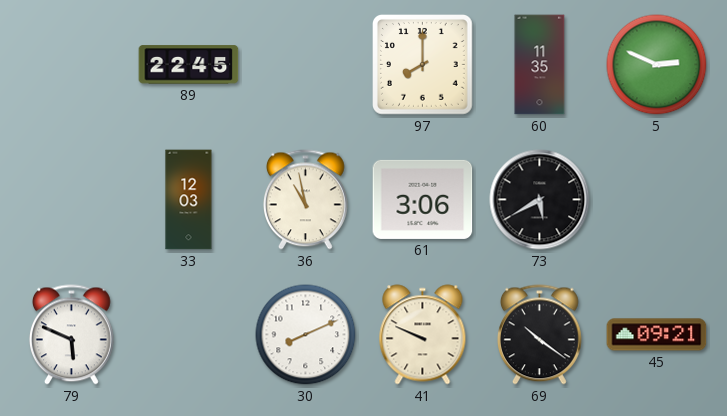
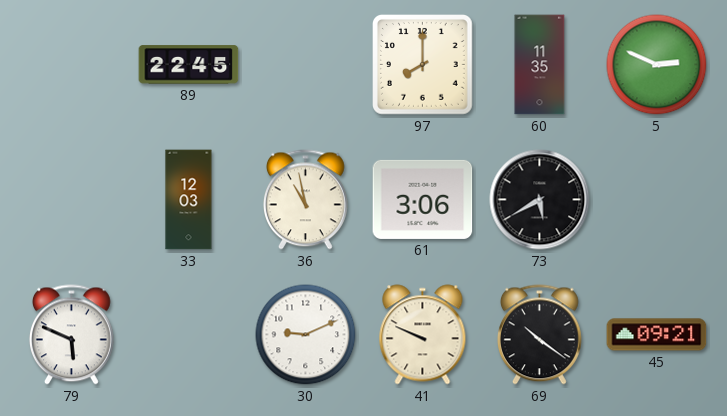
30: 8:11 -> 9:11
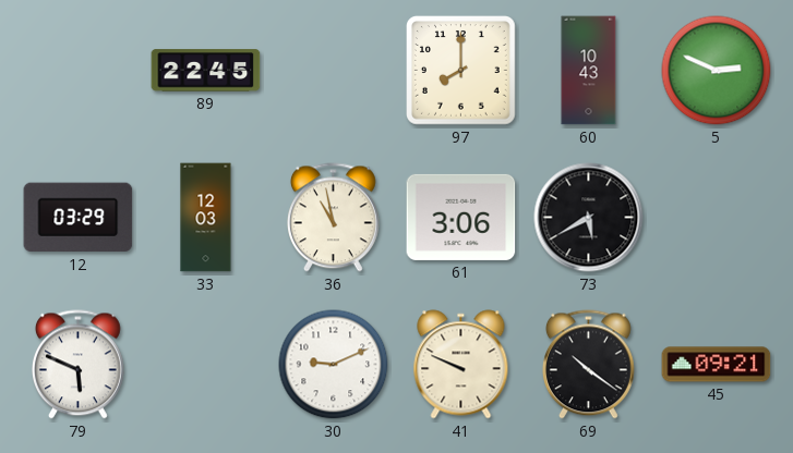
60: 11:35 -> 10:43
12: none -> 03:29
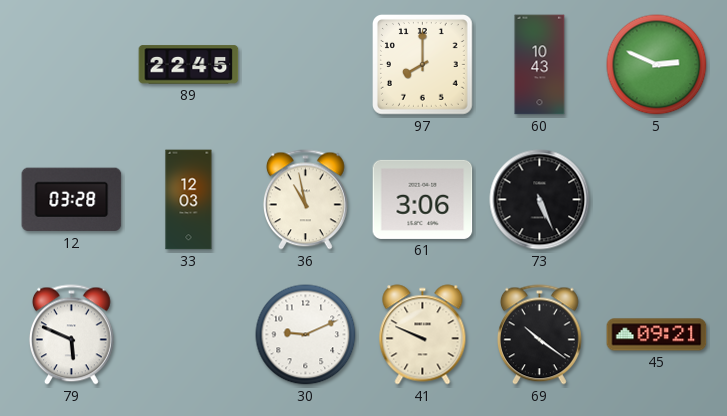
12: 03:29 -> 03:28
73: 5:40 -> 5:26
